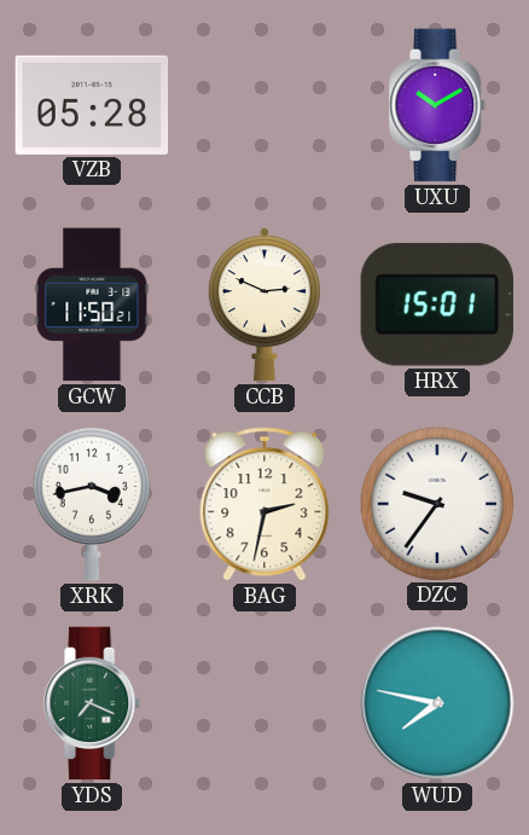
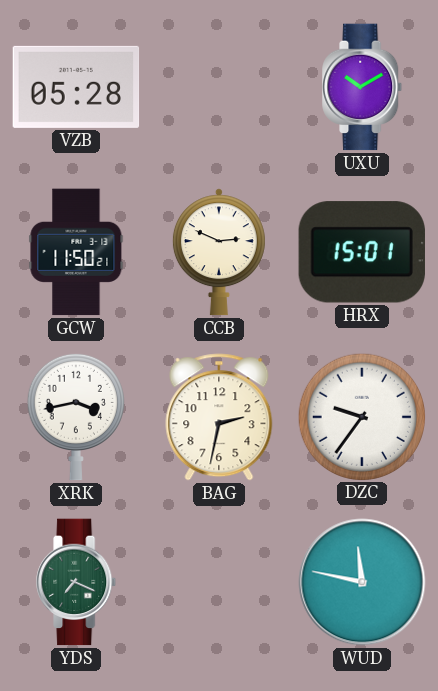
WUD: 7:47 -> 11:47
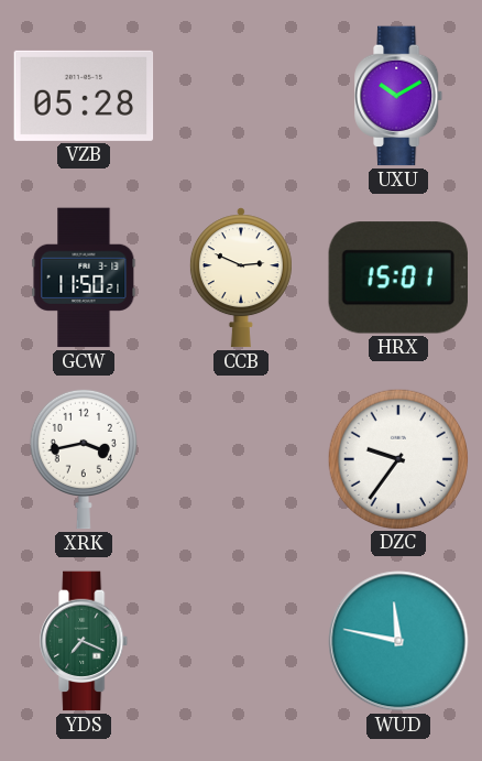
BAG: 2:32 -> none
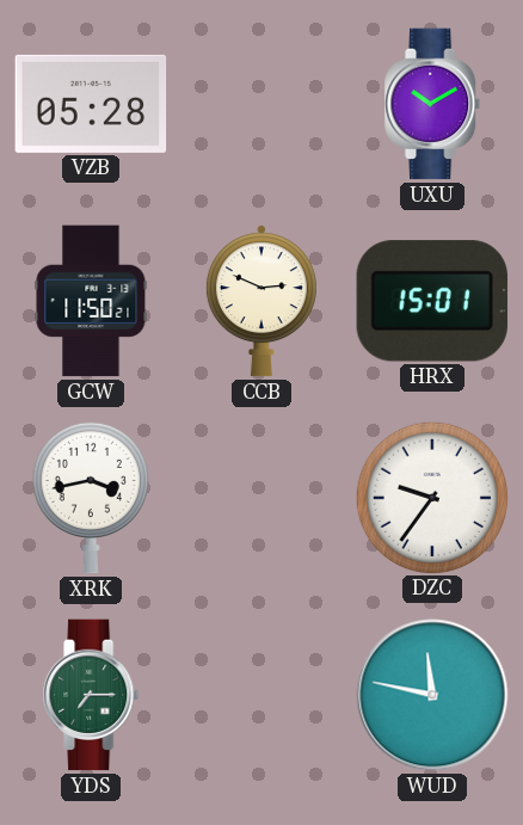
YDS: 7:19 -> 7:15
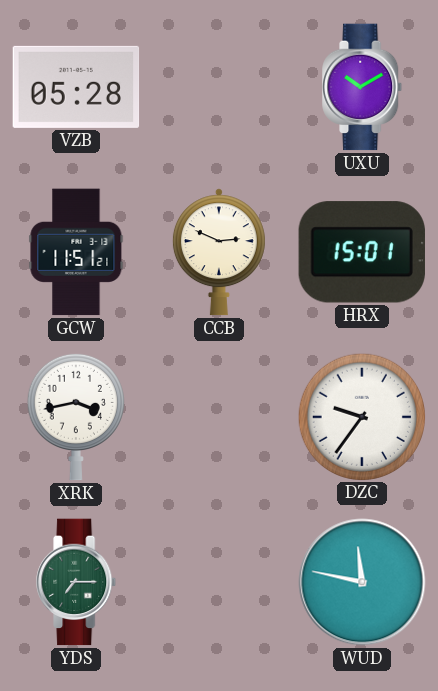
GCW: 11:50 -> 11:51
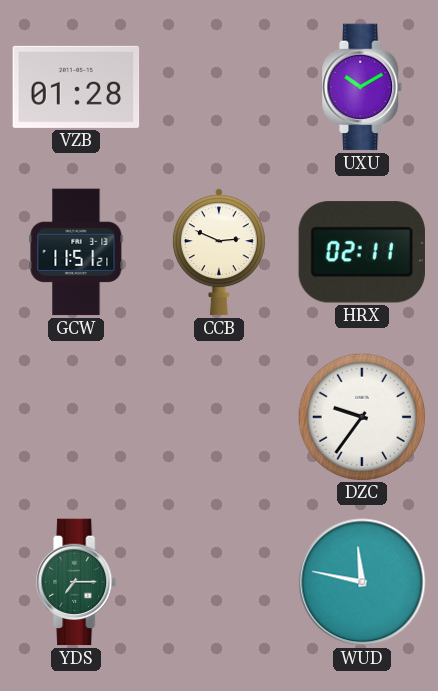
VZB: 05:28 -> 01:28
HRX: 15:01 -> 02:11
XRK: 3:43 -> none
